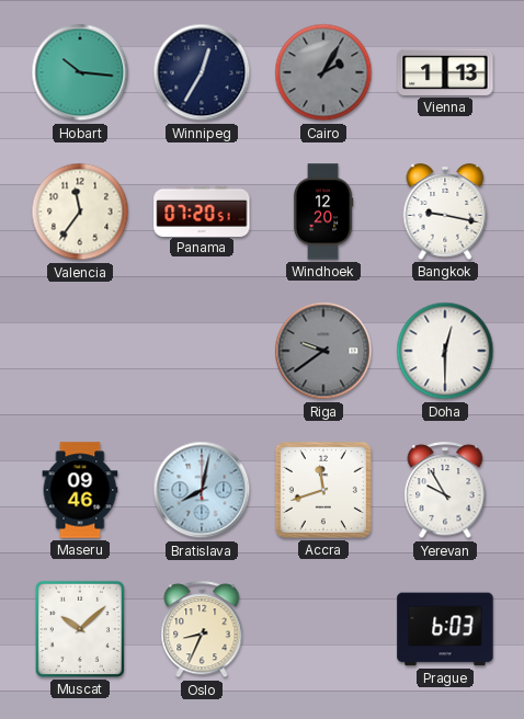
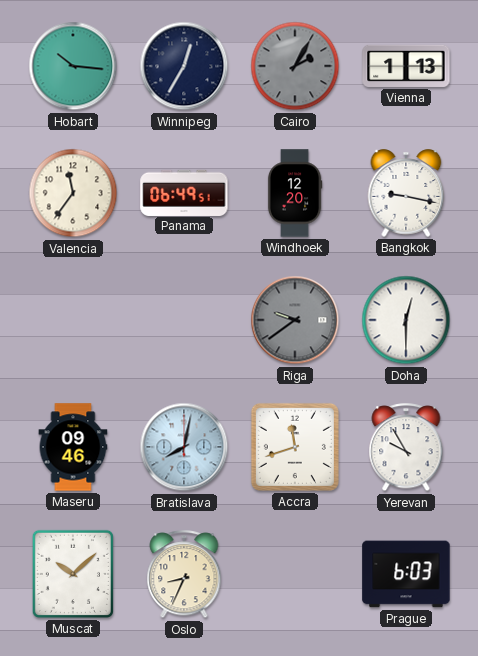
Panama: 07:20 -> 06:49
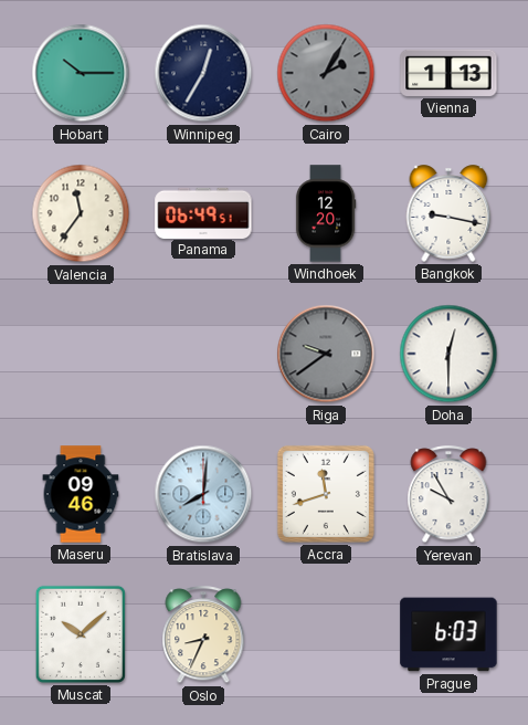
Hobart: 10:16 -> 10:15
Bratislava: 8:02 -> 8:01
